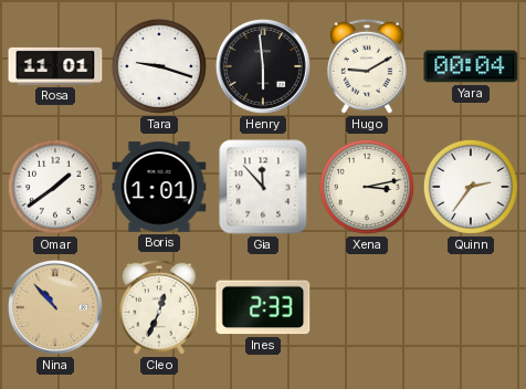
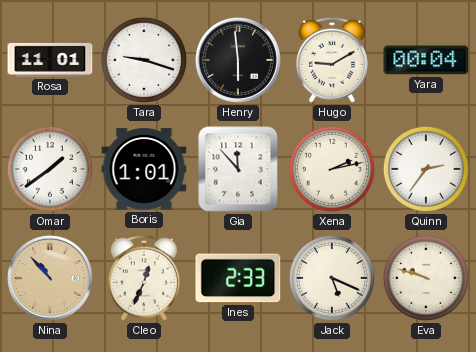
Xena: 3:13 -> 2:13
Jack: none -> 5:19
Eva: none -> 9:48
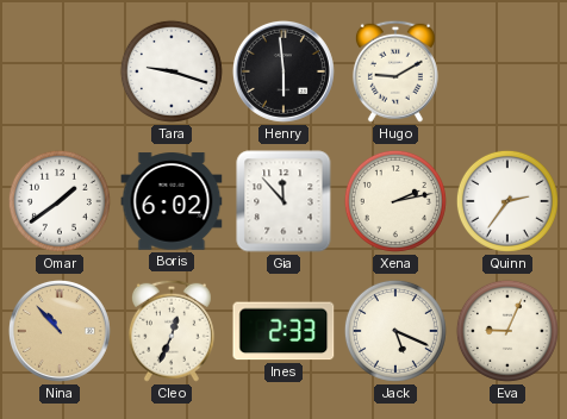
Rosa: 11:01 -> none
Yara: 00:04 -> none
Boris: 1:01 -> 6:02
Eva: 9:48 -> 9:04
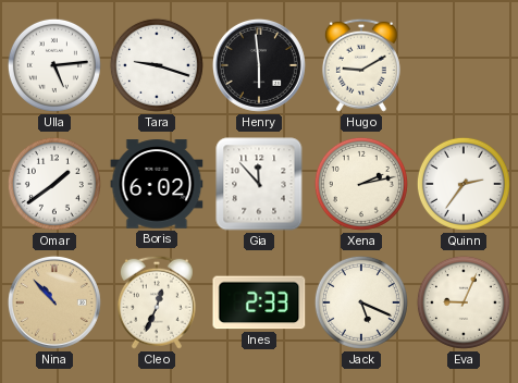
Ulla: none -> 5:14
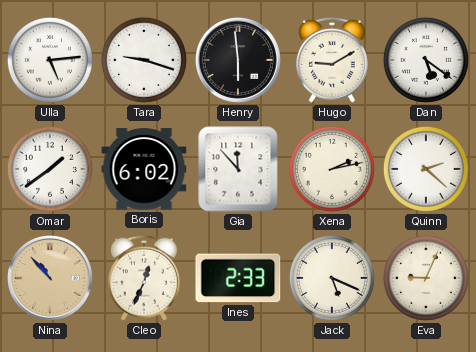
Dan: none -> 5:21
Quinn: 2:36 -> 2:22
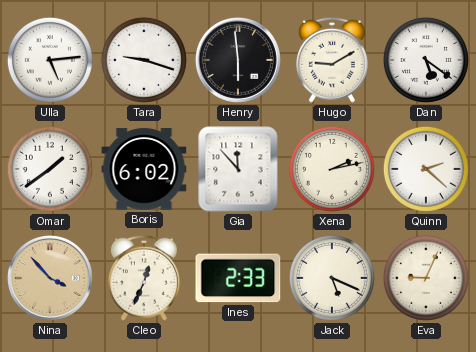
Nina: 10:53 -> 3:53
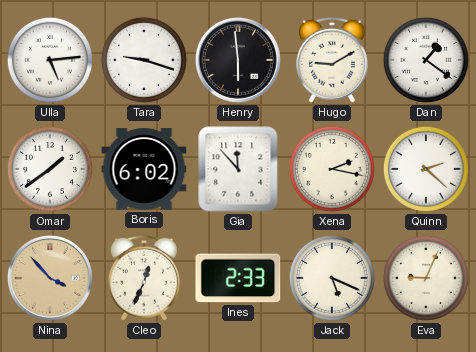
Dan: 5:21 -> 1:21
Xena: 2:13 -> 2:17
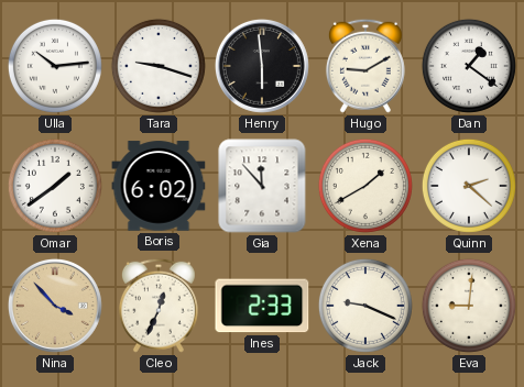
Ulla: 5:14 -> 10:14
Xena: 2:17 -> 1:40
Jack: 5:19 -> 9:19
Eva: 9:04 -> 9:01
